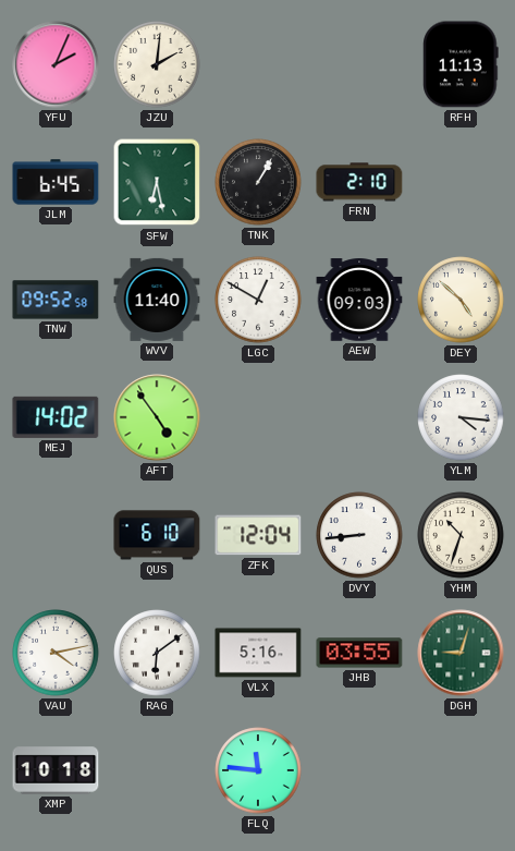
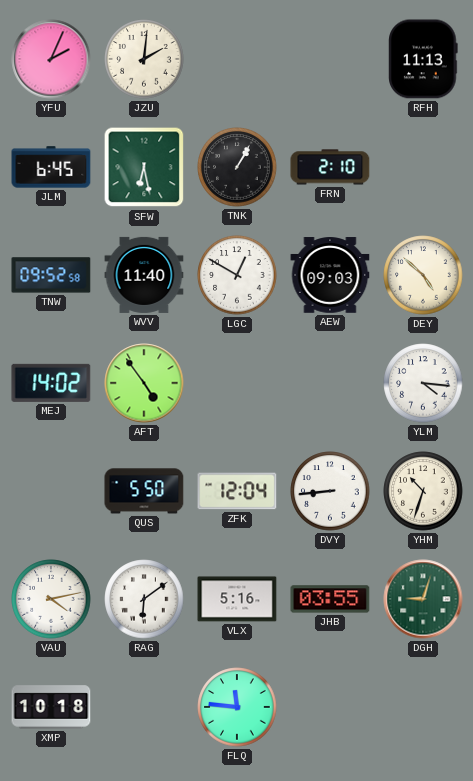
QUS: 6:10 -> 5:50
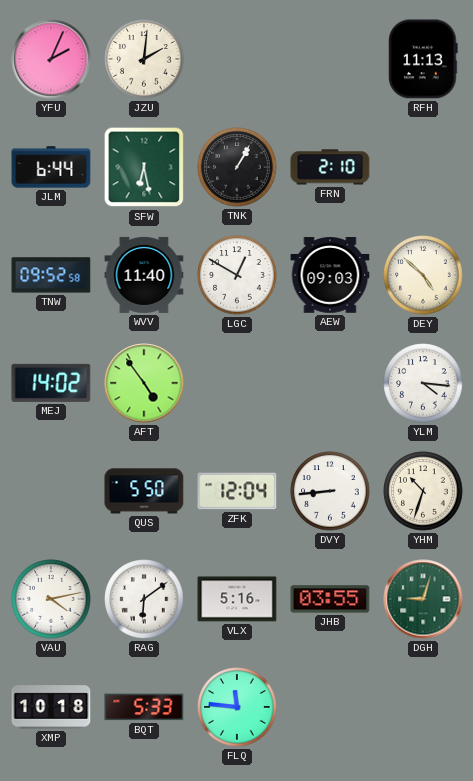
JLM: 6:45 -> 6:44
BQT: none -> 5:33
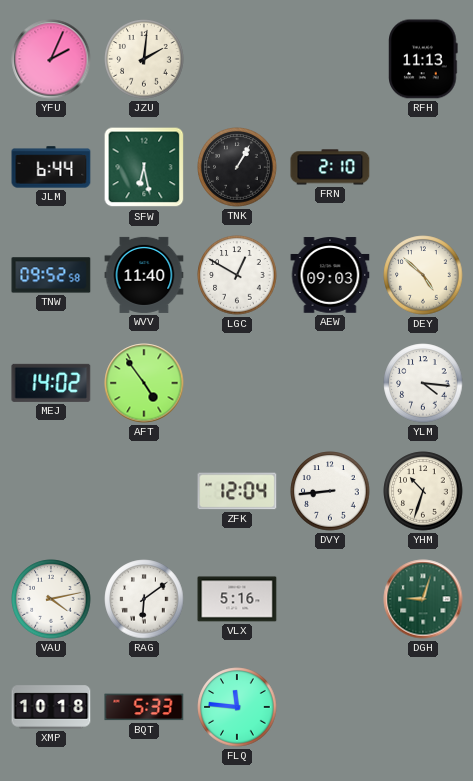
QUS: 5:50 -> none
JHB: 03:55 -> none
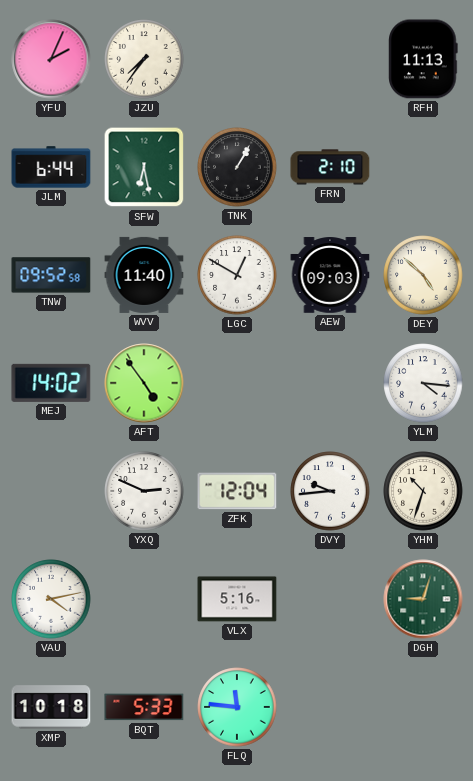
JZU: 2:01 -> 7:36
YXQ: none -> 2:49
DVY: 8:44 -> 9:44
RAG: 6:09 -> none
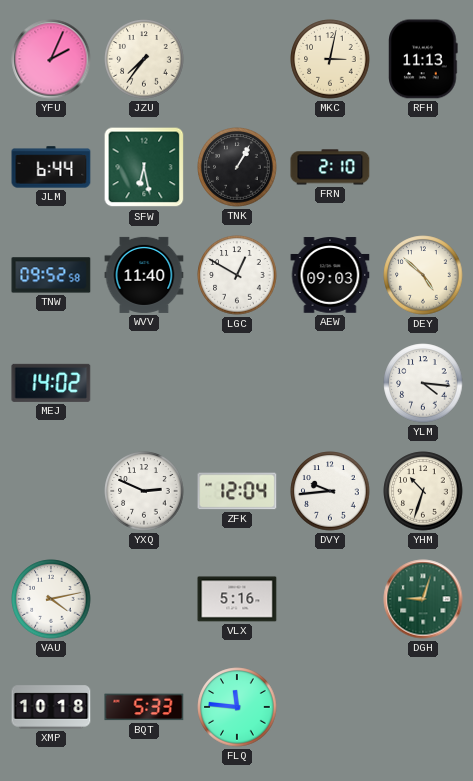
MKC: none -> 3:02
AFT: 4:54 -> none
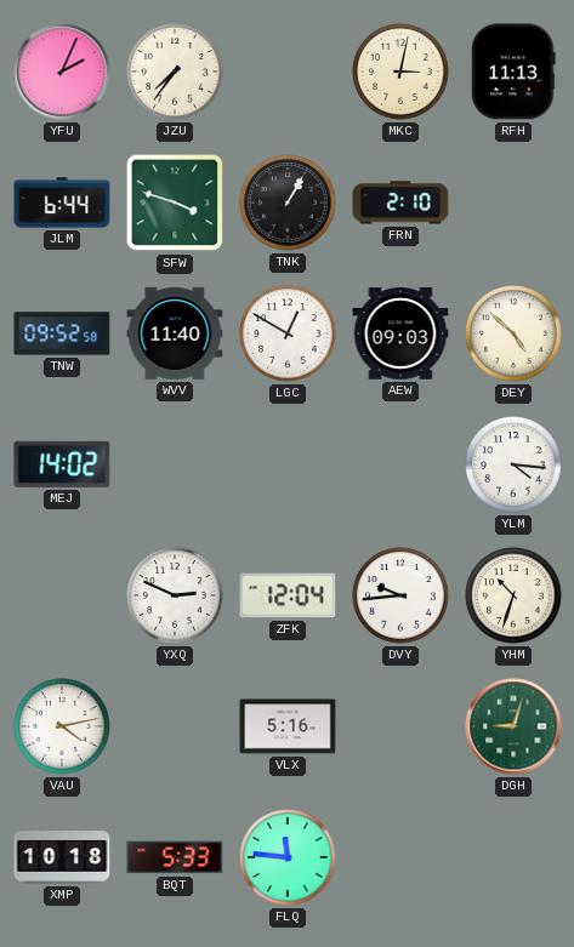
SFW: 6:28 -> 3:48
